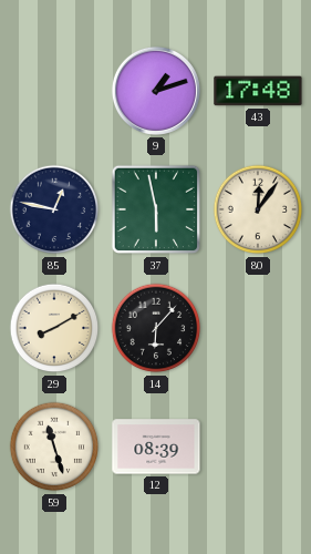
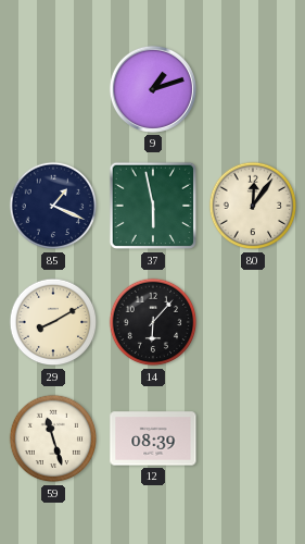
43: 17:48 -> none
85: 12:47 -> 1:19
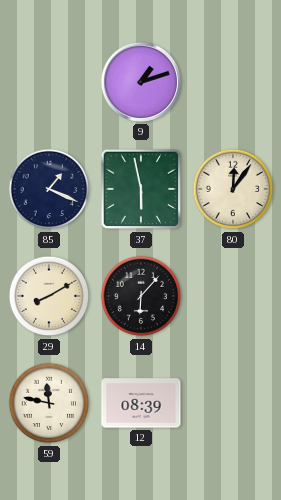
59: 11:27 -> 11:47
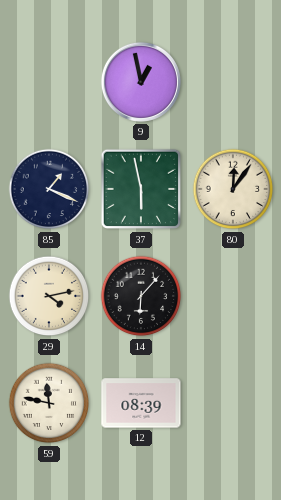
9: 1:12 -> 12:58
29: 8:10 -> 4:13
